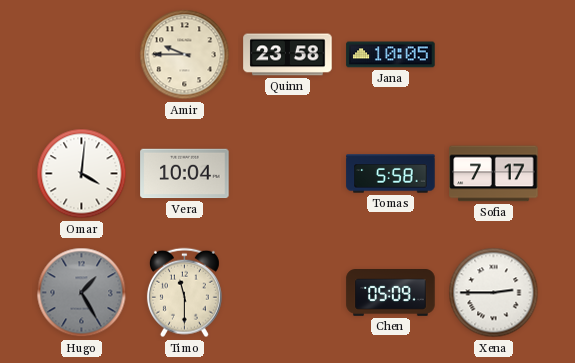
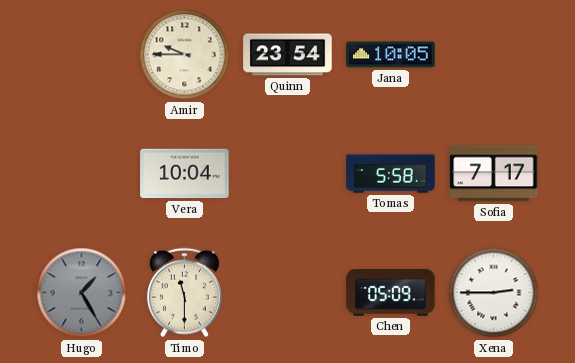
Quinn: 23:58 -> 23:54
Omar: 4:01 -> none
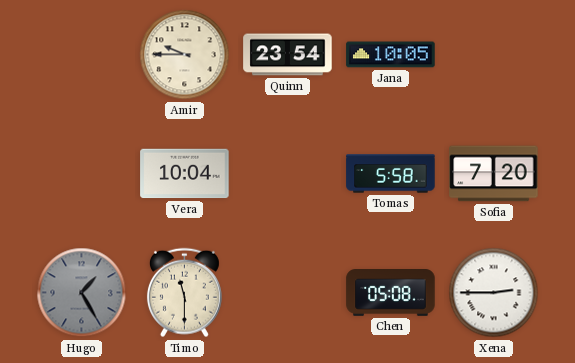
Sofia: 7:17 -> 7:20
Chen: 05:09 -> 05:08
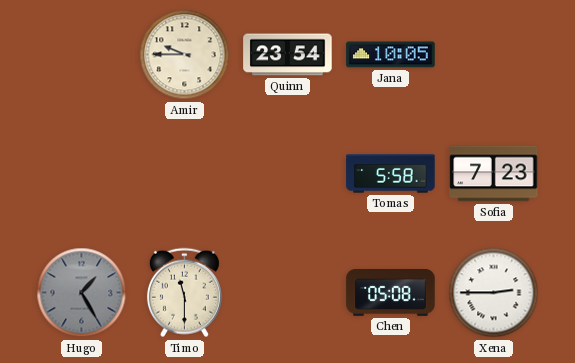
Vera: 10:04 -> none
Sofia: 7:20 -> 7:23
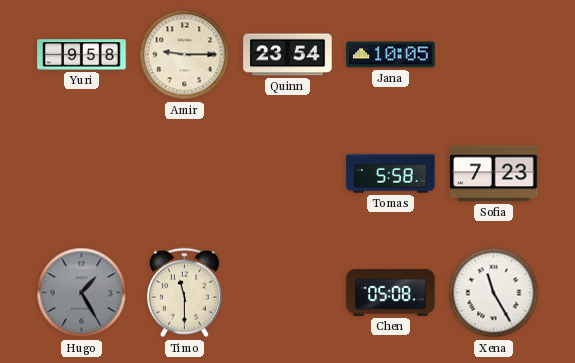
Yuri: none -> 9:58
Amir: 9:45 -> 9:15
Xena: 2:45 -> 11:25
